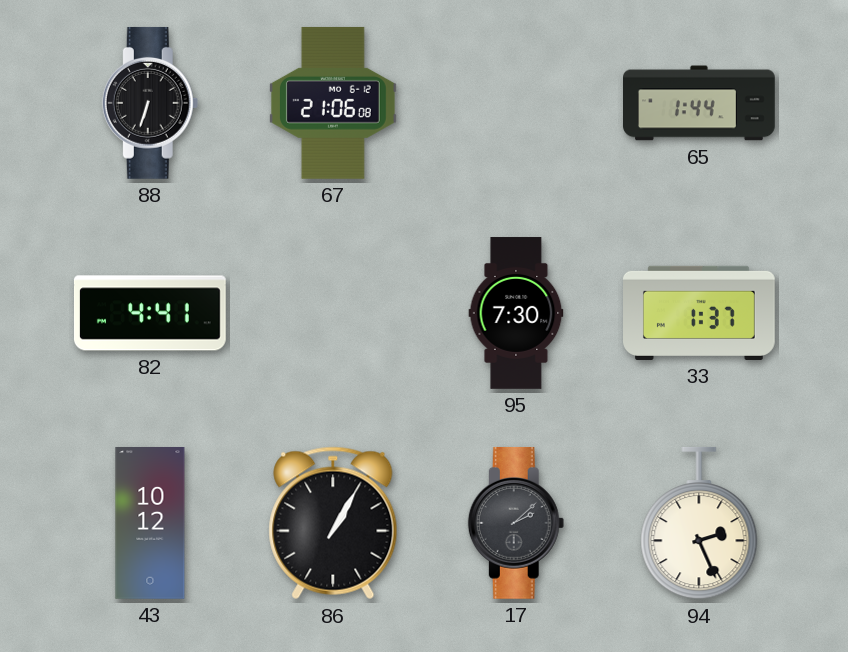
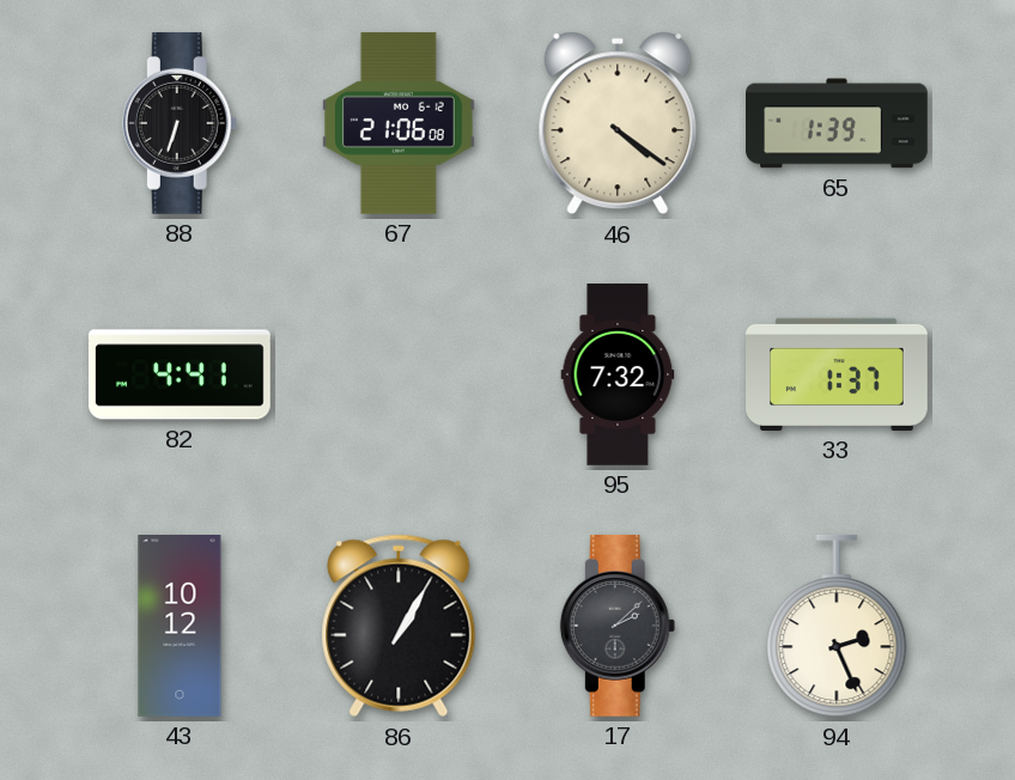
46: none -> 4:21
65: 1:44 -> 1:39
95: 7:30 -> 7:32
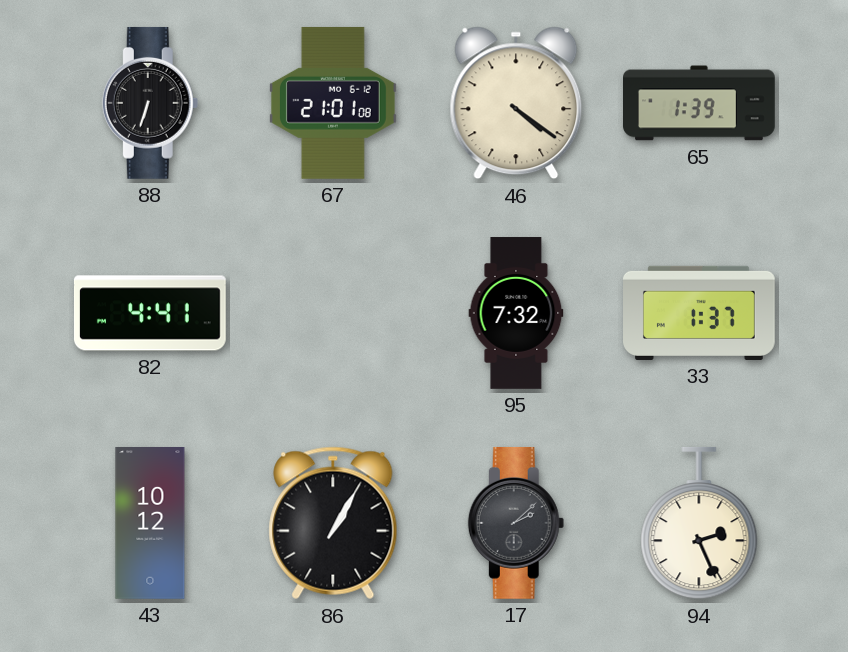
67: 21:06 -> 21:01
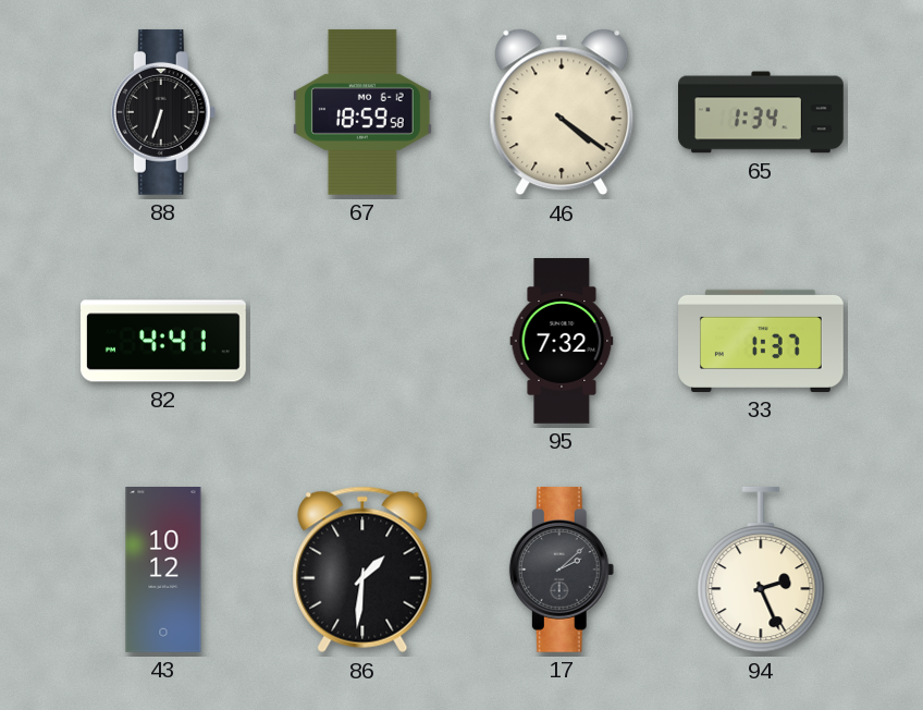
67: 21:01 -> 18:59
65: 1:39 -> 1:34
86: 1:05 -> 1:31
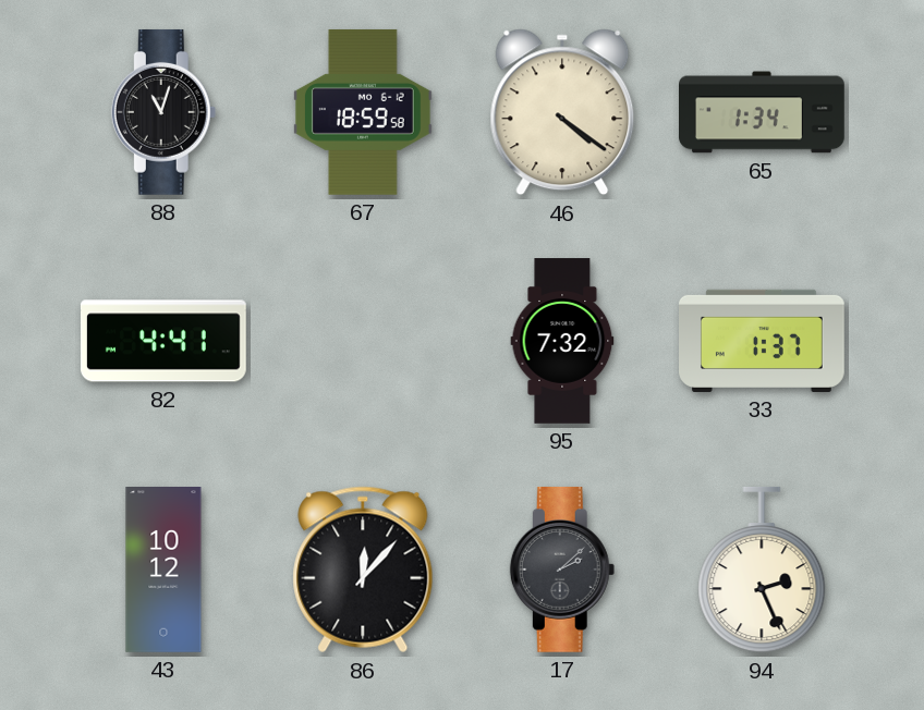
88: 6:33 -> 11:03
86: 1:31 -> 12:07
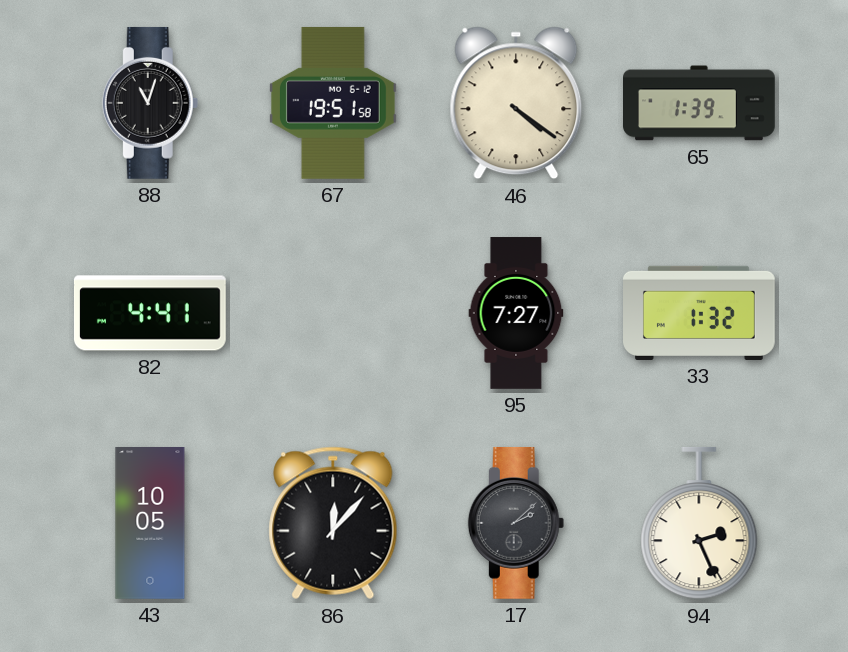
67: 18:59 -> 19:51
65: 1:34 -> 1:39
95: 7:32 -> 7:27
33: 1:37 -> 1:32
43: 10:12 -> 10:05
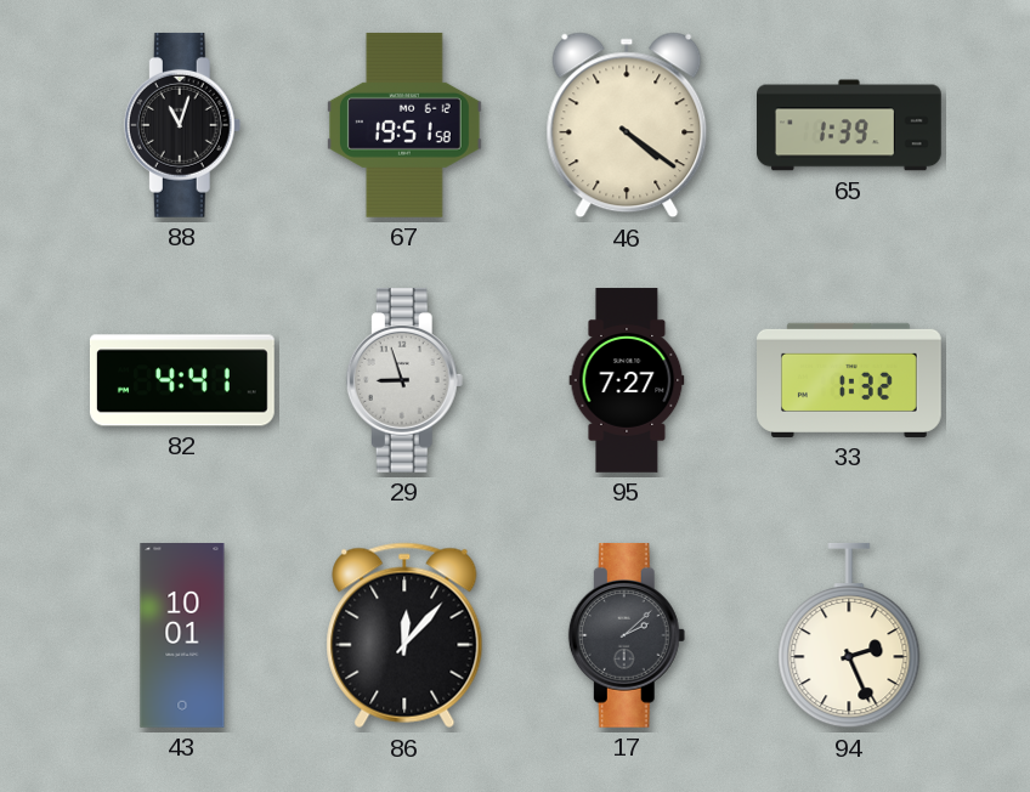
29: none -> 8:57
43: 10:05 -> 10:01
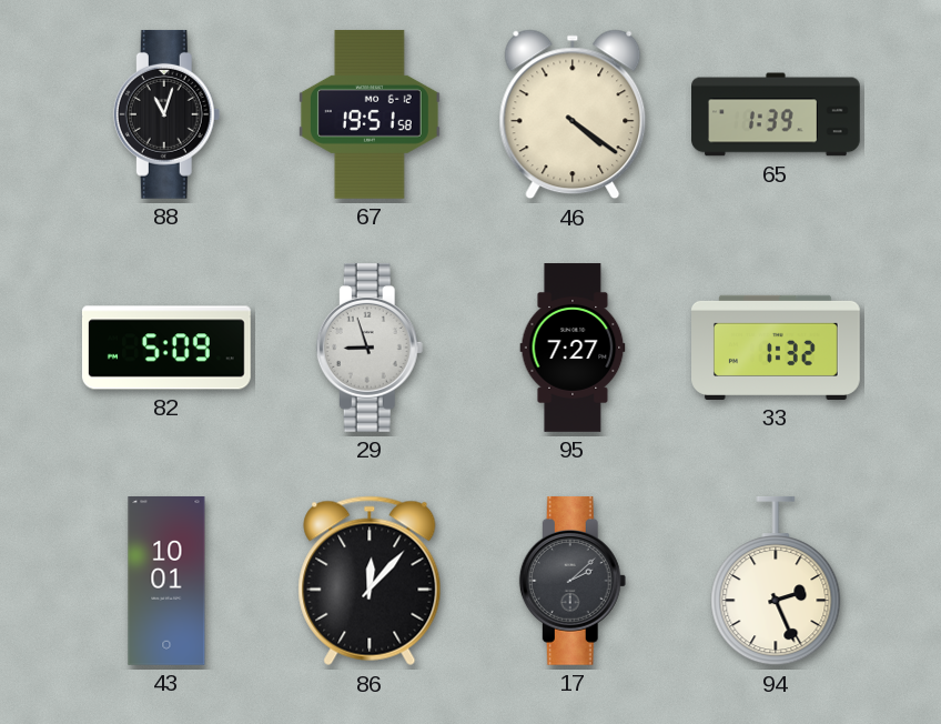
82: 4:41 -> 5:09
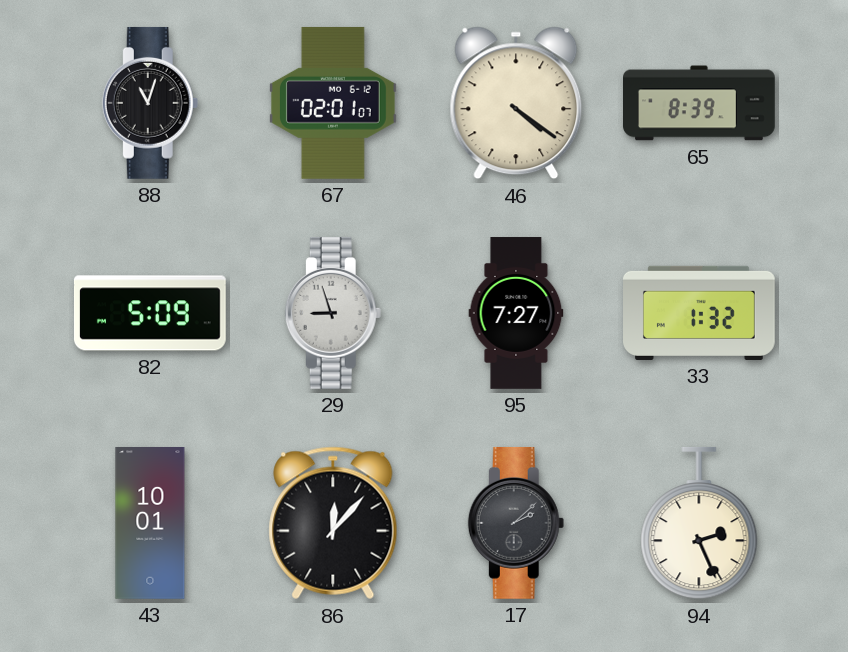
67: 19:51 -> 02:01
65: 1:39 -> 8:39
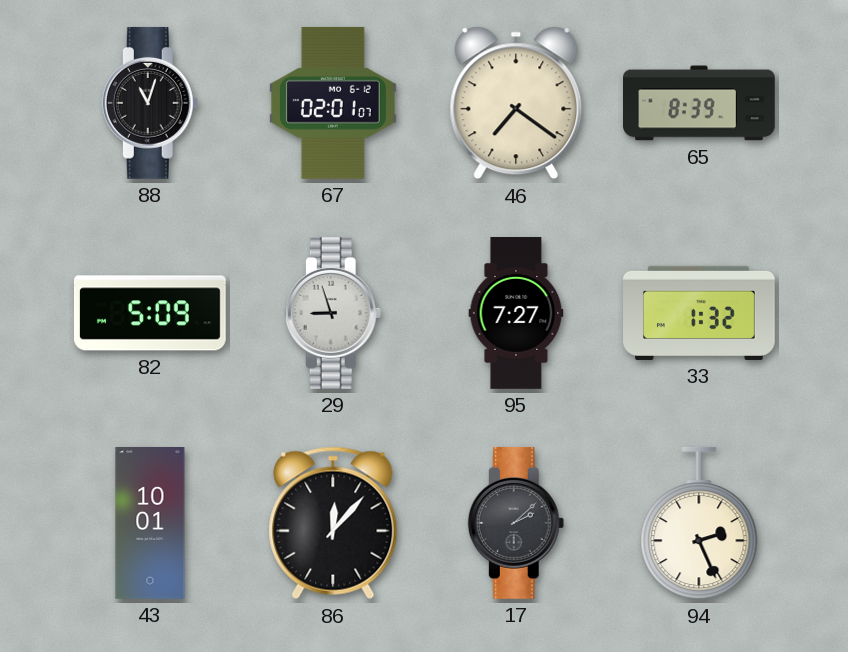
46: 4:21 -> 7:21
